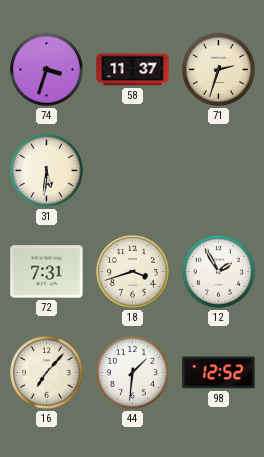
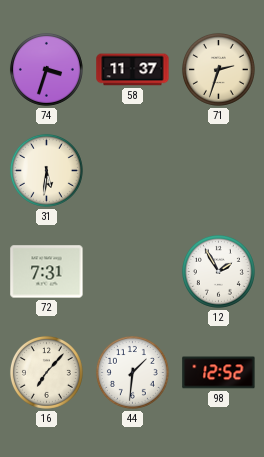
18: 3:42 -> none
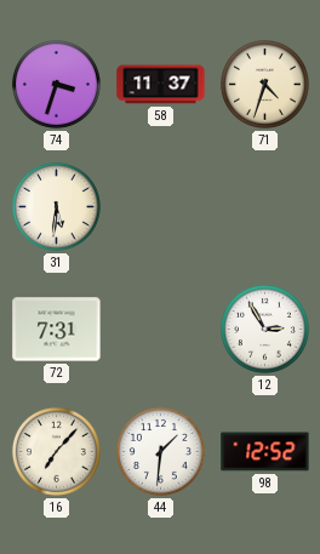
71: 2:33 -> 4:33
12: 1:55 -> 2:55
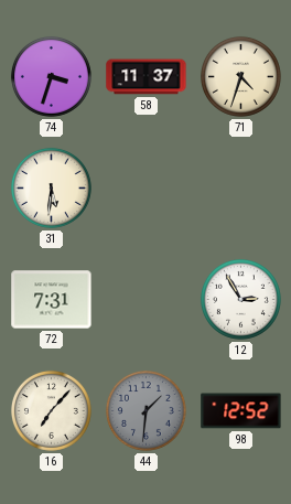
44 dial: white -> grey
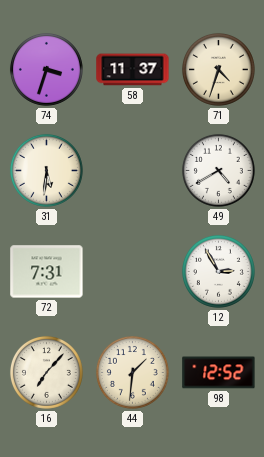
49: none -> 4:40
44 dial: grey -> cream
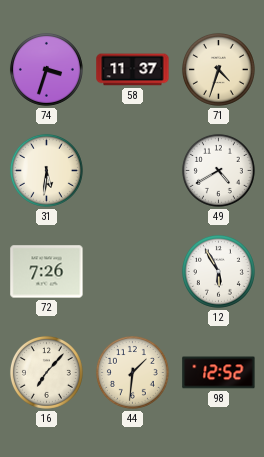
72: 7:31 -> 7:26
12: 2:55 -> 5:55
